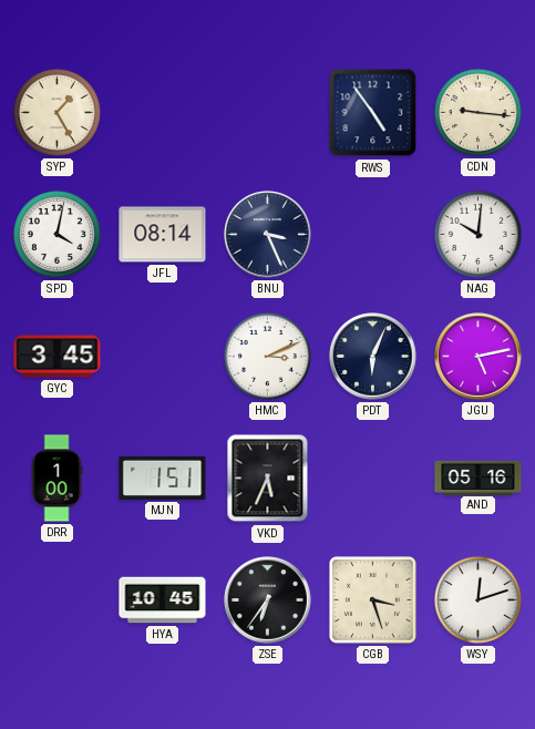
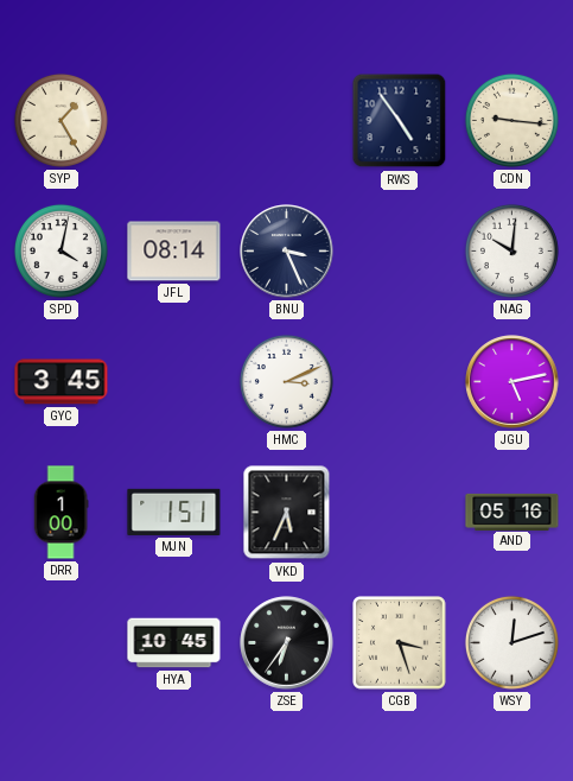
PDT: 6:04 -> none
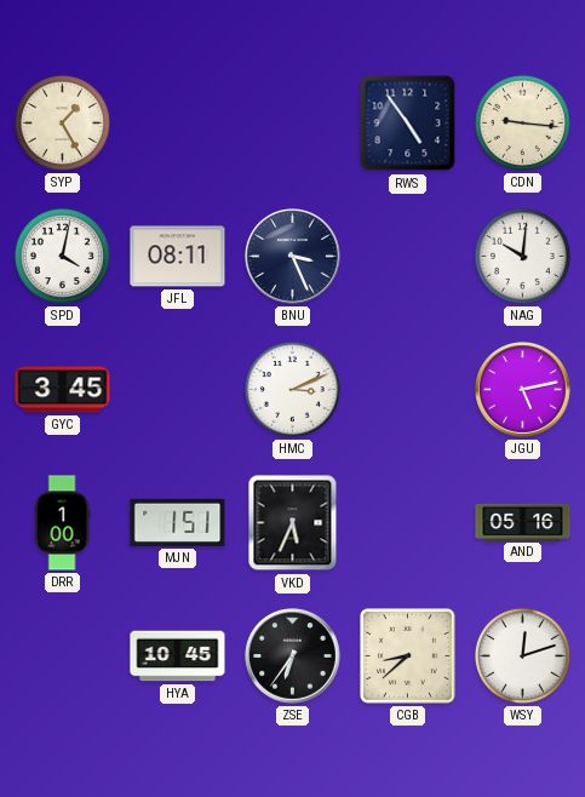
JFL: 08:14 -> 08:11
CGB: 3:27 -> 8:38
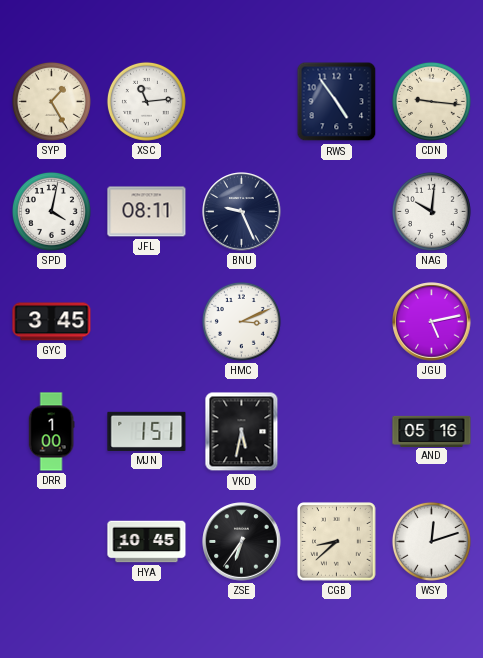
XSC: none -> 11:14
BNU: 3:26 -> 9:26
VKD: 5:34 -> 5:32
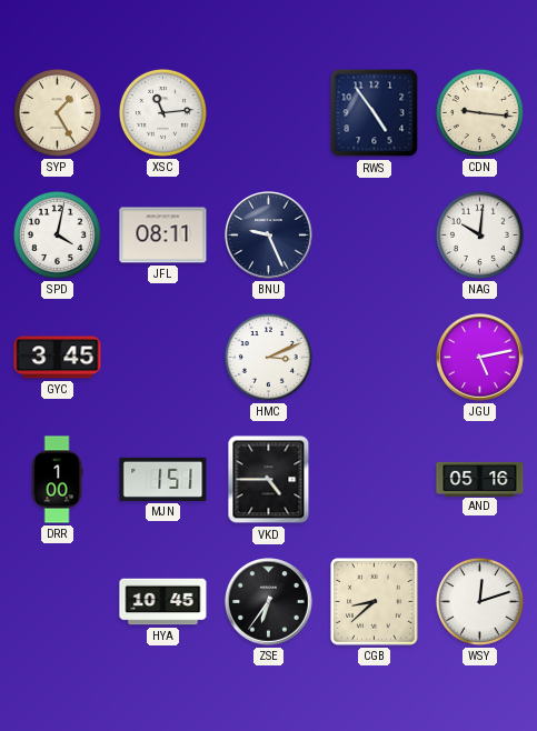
VKD: 5:32 -> 4:45
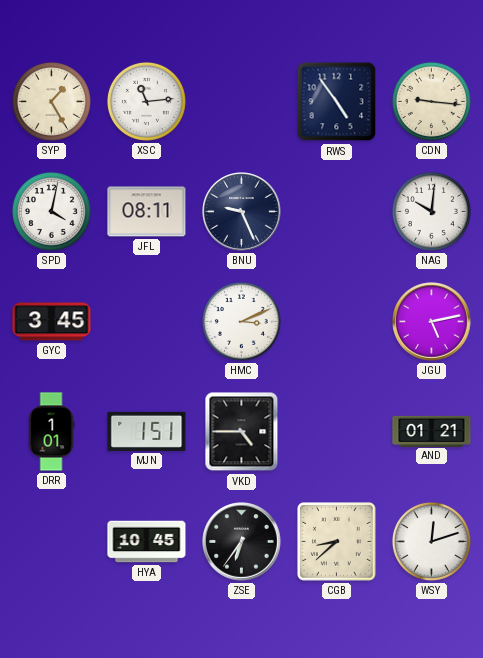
DRR: 1:00 -> 1:01
AND: 05:16 -> 01:21
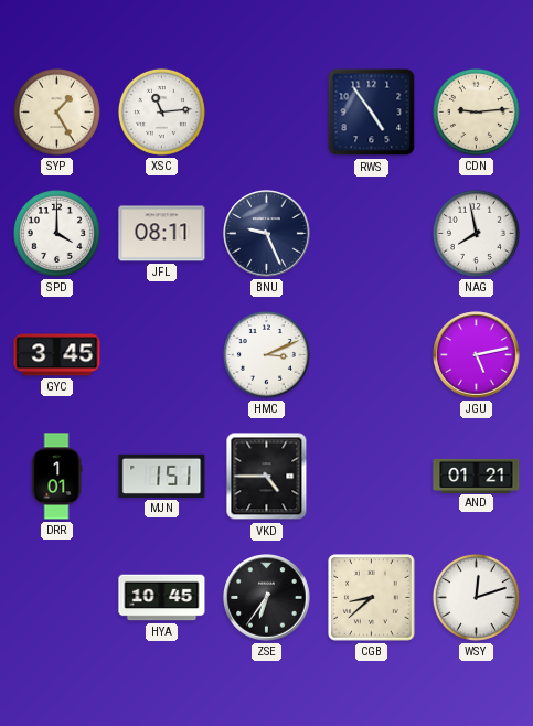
CDN: 9:16 -> 9:14
SPD: 4:02 -> 4:00
NAG: 10:01 -> 7:58
